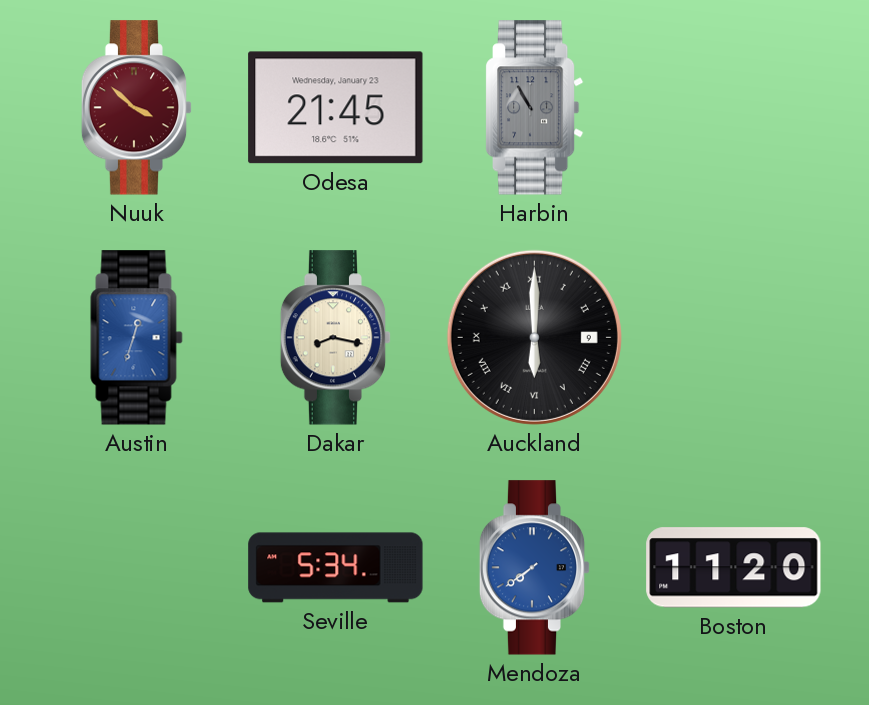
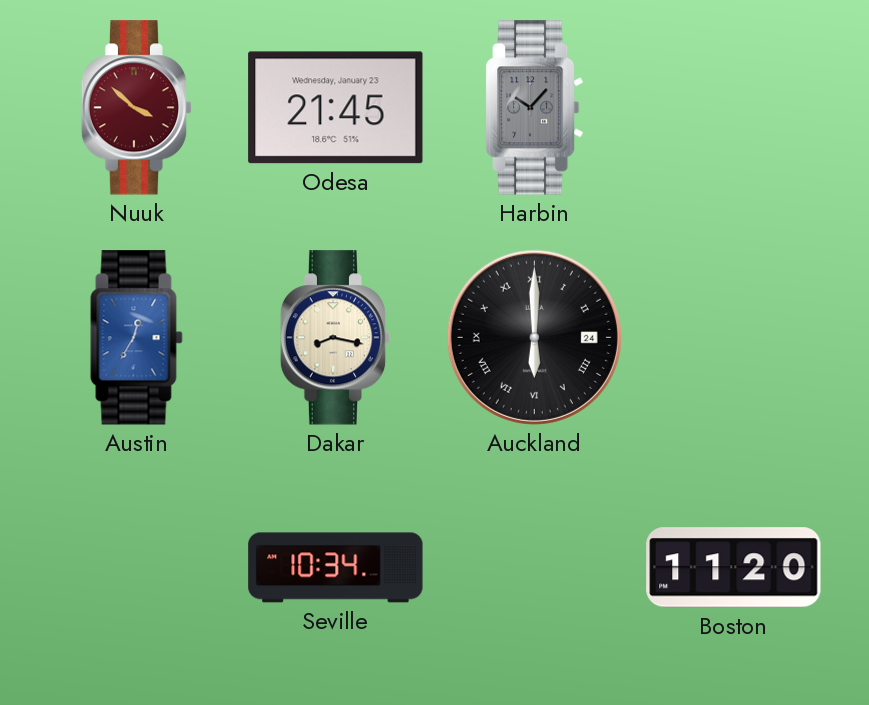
Harbin: 10:55 -> 10:07
Austin: 12:33 -> 12:35
Auckland date: 9 -> 24
Seville: 5:34 -> 10:34
Mendoza: 7:39 -> none
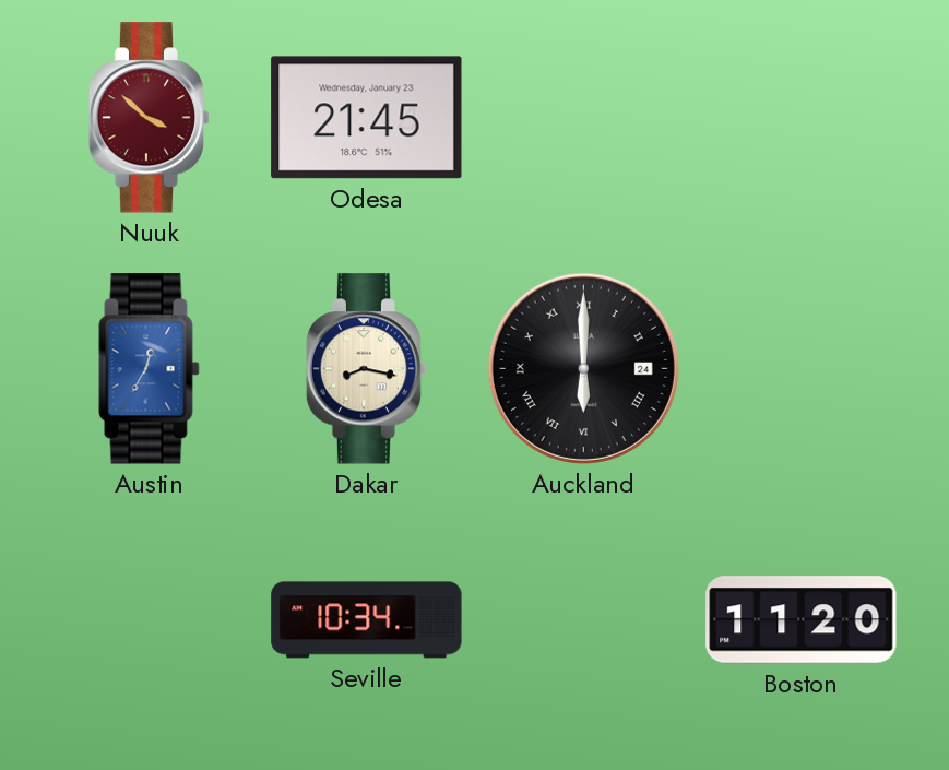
Harbin: 10:07 -> none
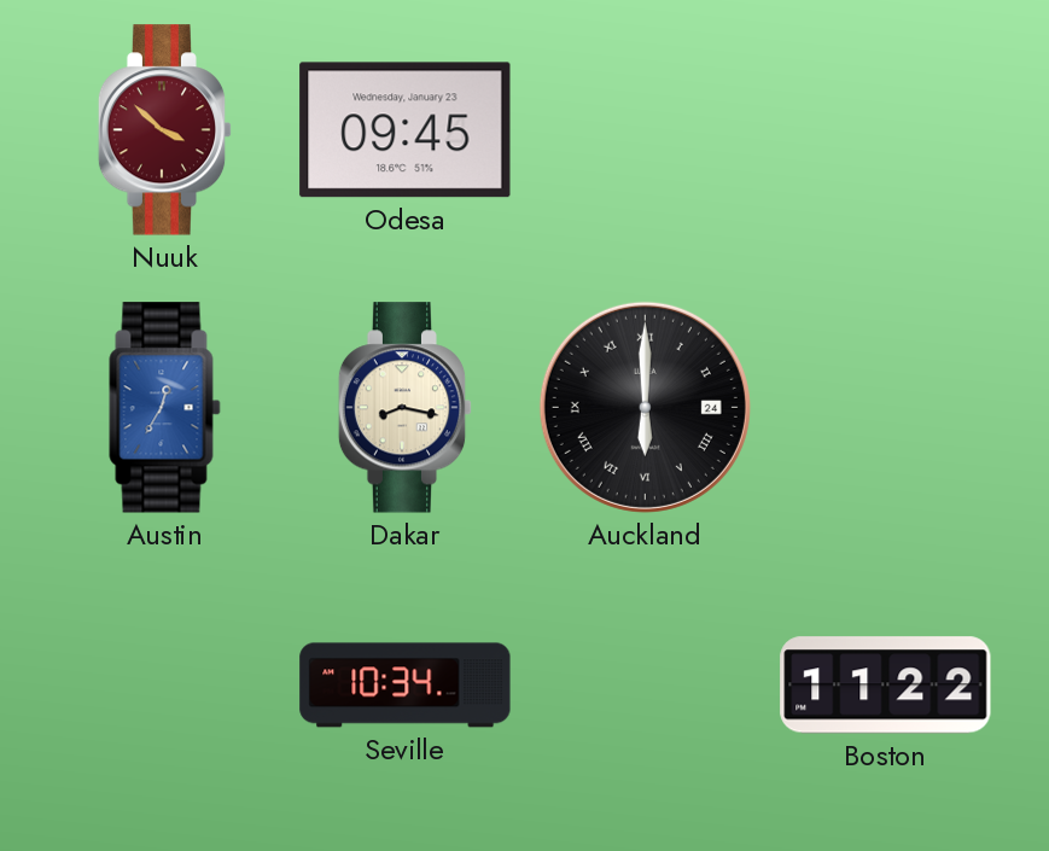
Odesa: 21:45 -> 09:45
Boston: 11:20 -> 11:22
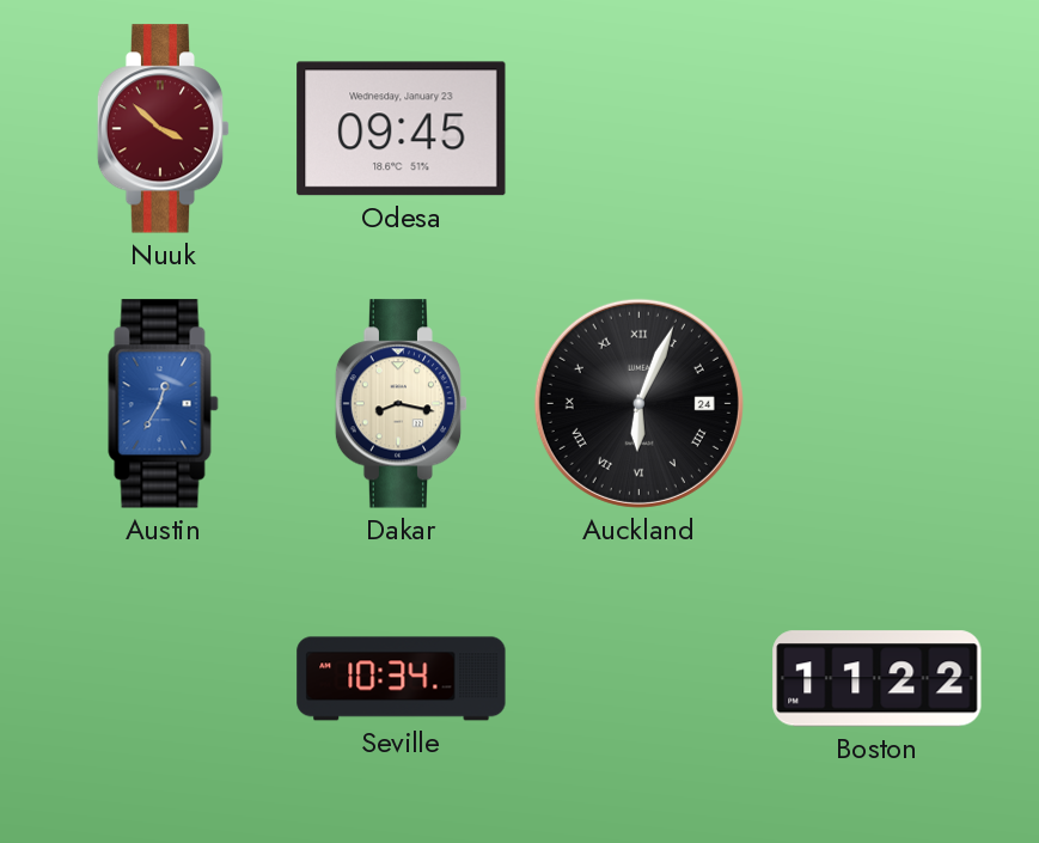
Auckland: 6:00 -> 6:04
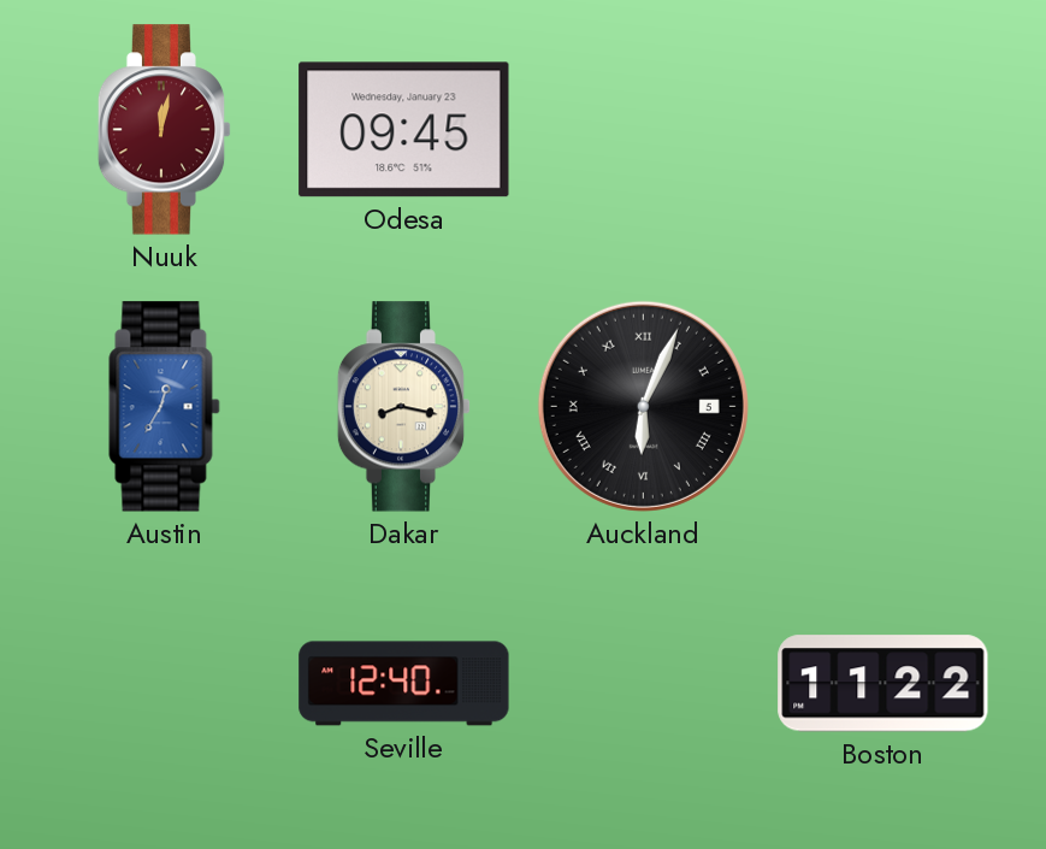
Nuuk: 3:52 -> 12:02
Auckland date: 24 -> 5
Seville: 10:34 -> 12:40
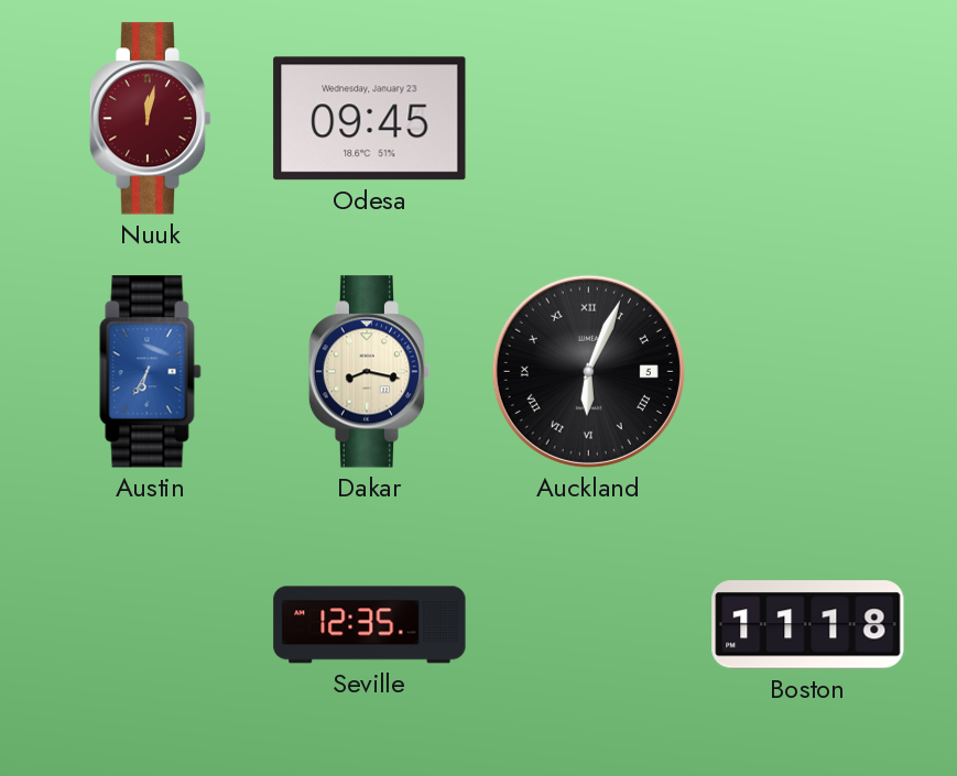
Austin: 12:35 -> 6:35
Seville: 12:40 -> 12:35
Boston: 11:22 -> 11:18
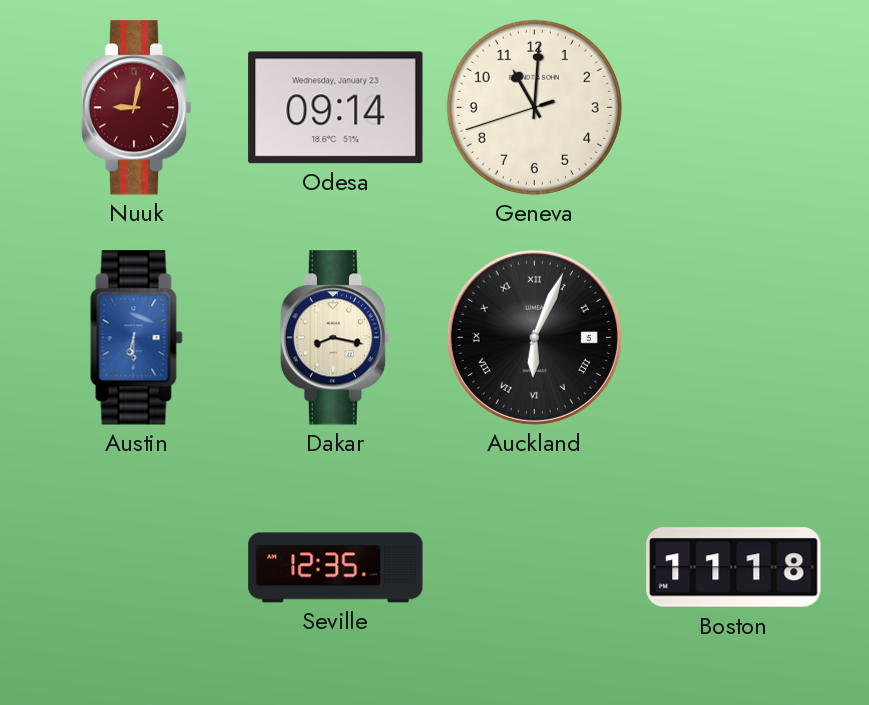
Nuuk: 12:02 -> 9:02
Odesa: 09:45 -> 09:14
Geneva: none -> 11:00
Austin: 6:35 -> 6:30
